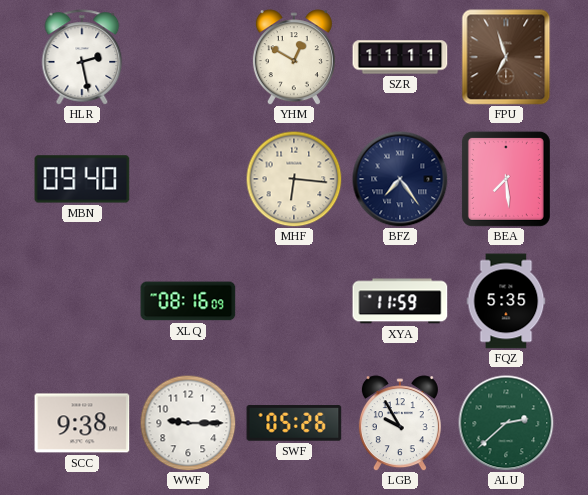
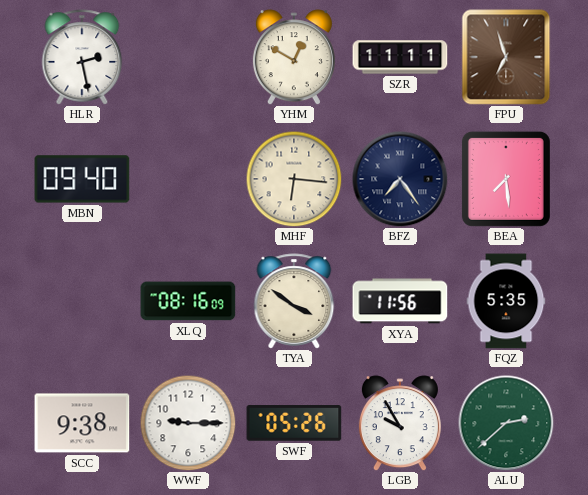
TYA: none -> 3:51
XYA: 11:59 -> 11:56
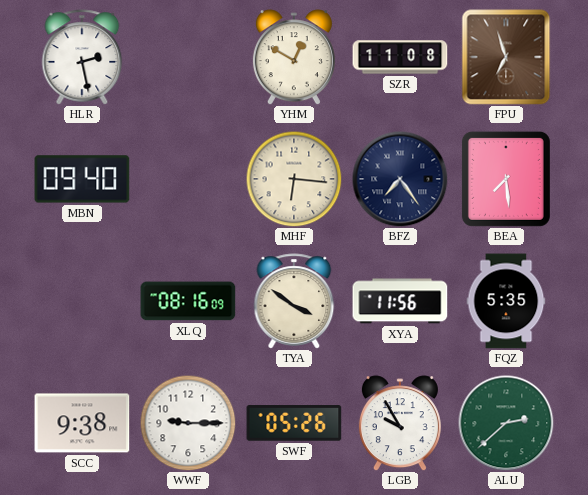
SZR: 11:11 -> 11:08
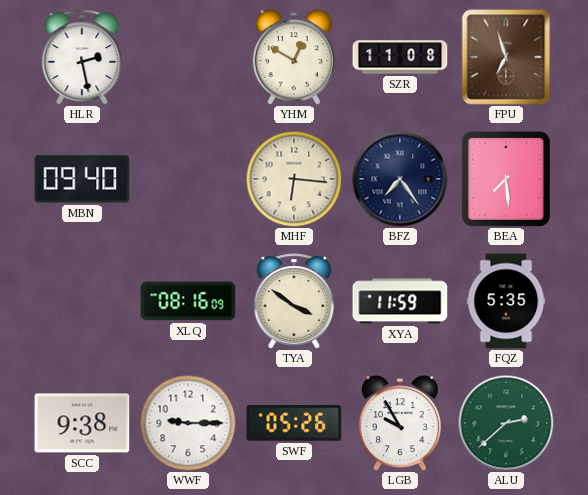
XYA: 11:56 -> 11:59
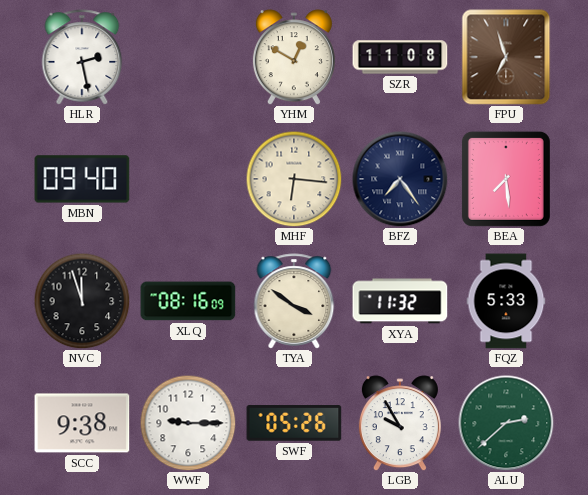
NVC: none -> 11:57
XYA: 11:59 -> 11:32
FQZ: 5:35 -> 5:33
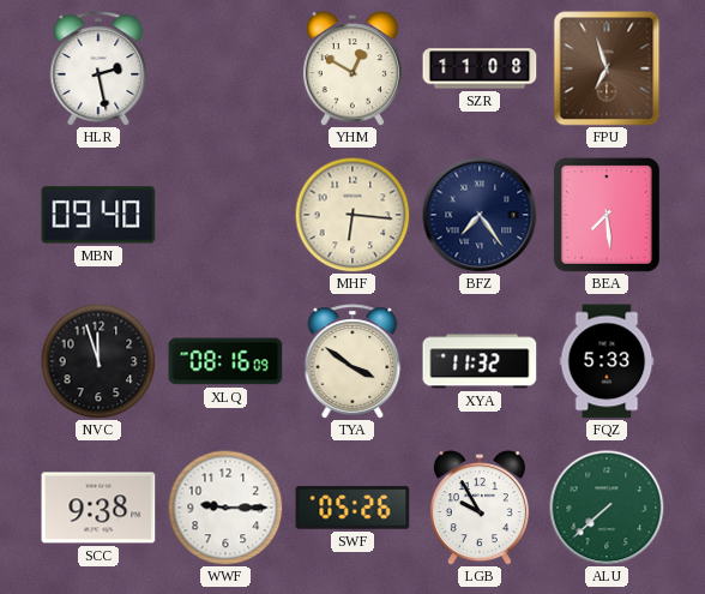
ALU: 2:38 -> 7:38
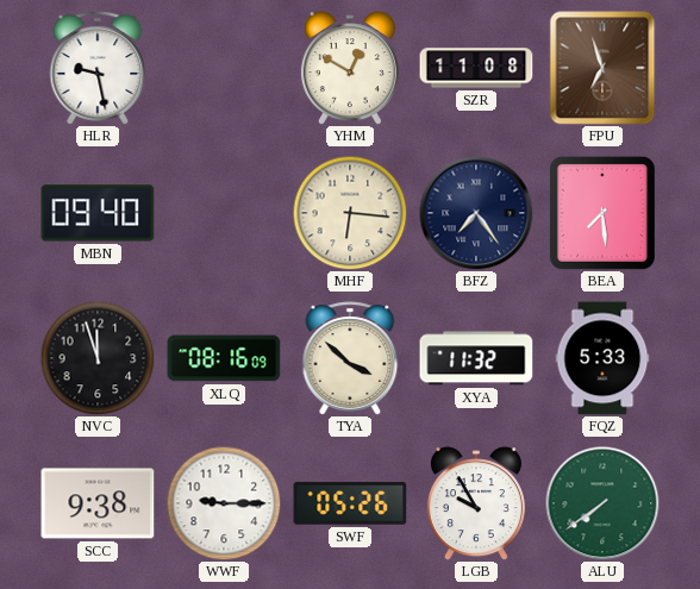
HLR: 2:28 -> 9:28
TYA: 3:51 -> 3:52
ALU: 7:38 -> 7:39
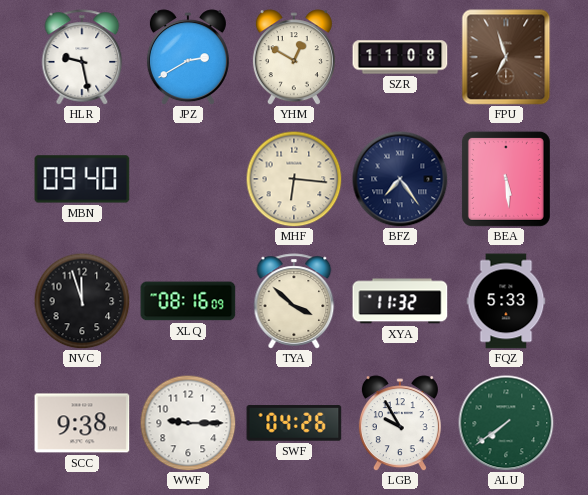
JPZ: none -> 2:40
BEA: 7:29 -> 5:29
SWF: 05:26 -> 04:26
